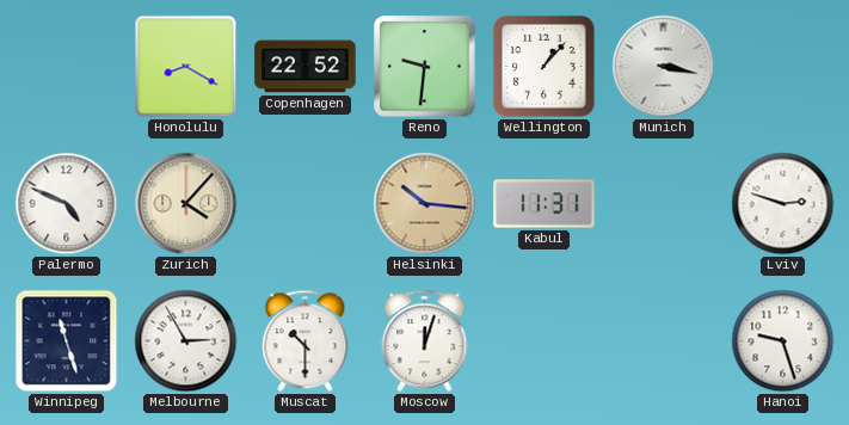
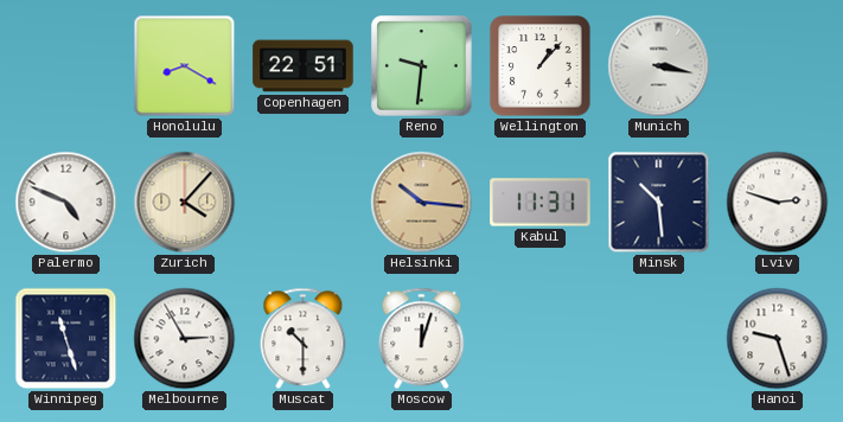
Copenhagen: 22:52 -> 22:51
Minsk: none -> 10:29
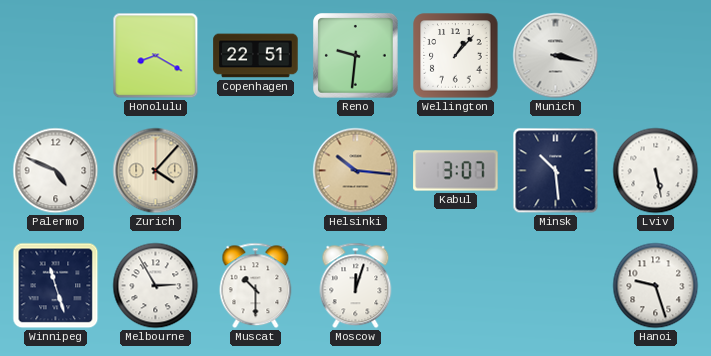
Kabul: 11:31 -> 3:07
Lviv: 2:48 -> 5:28
